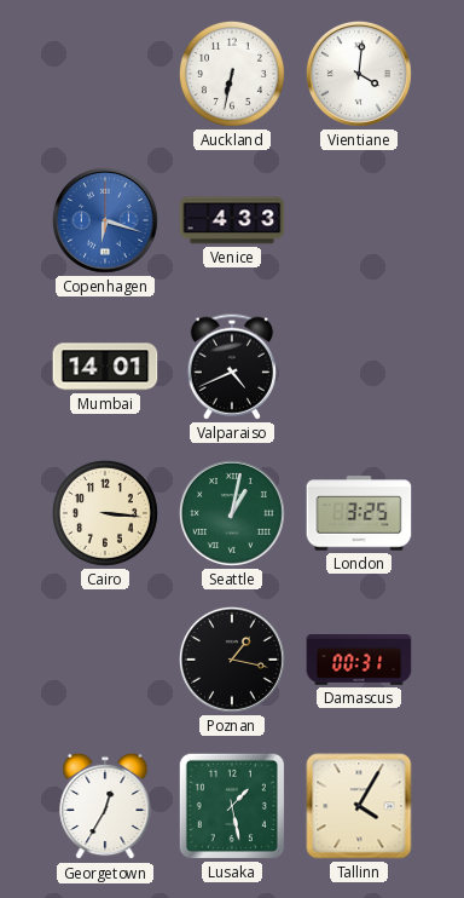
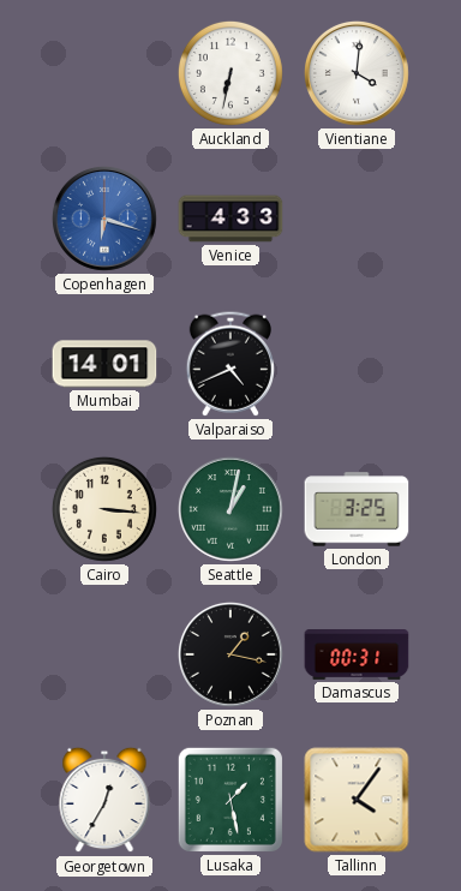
Tallinn: 4:05 -> 4:06
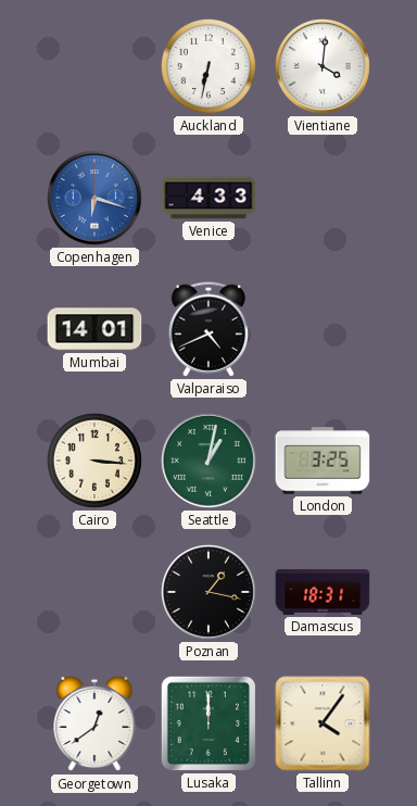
Damascus: 00:31 -> 18:31
Georgetown: 12:35 -> 12:39
Lusaka: 1:28 -> 12:00
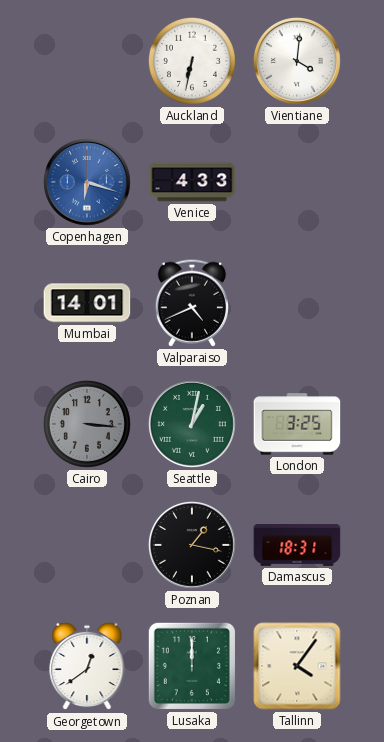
Cairo dial: cream -> grey
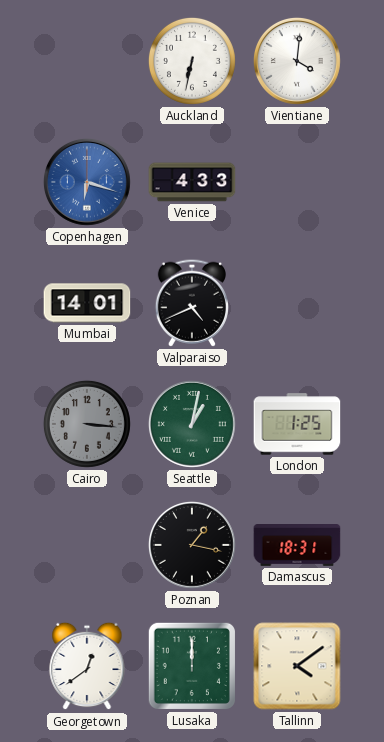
London: 3:25 -> 1:25
Tallinn: 4:06 -> 4:09
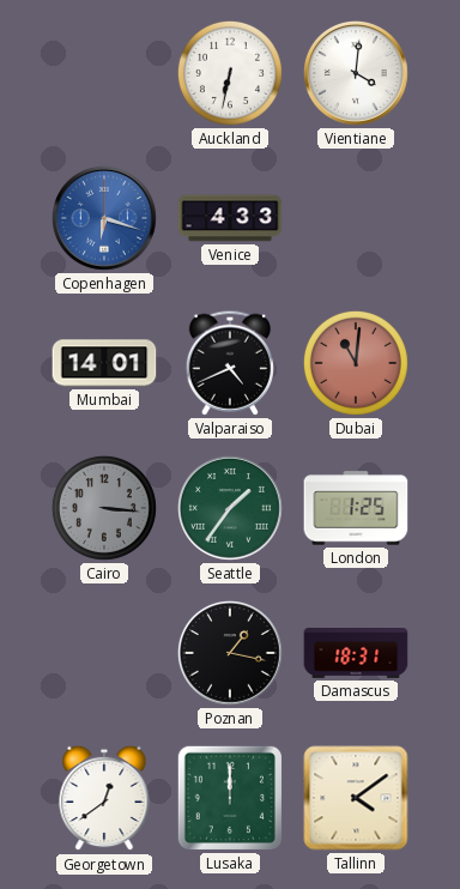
Dubai: none -> 11:01
Seattle: 1:02 -> 1:36
